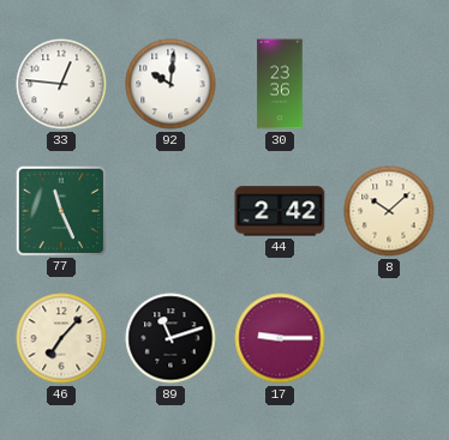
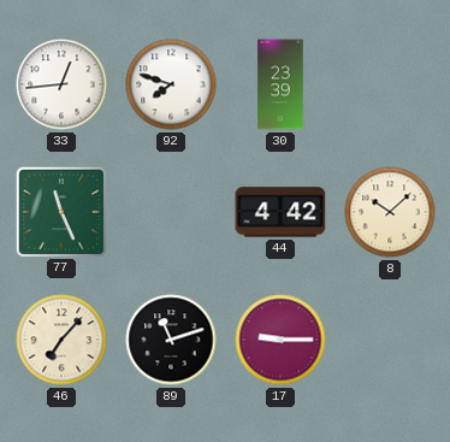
33: 12:46 -> 12:44
92: 10:01 -> 7:48
30: 23:36 -> 23:39
44: 2:42 -> 4:42
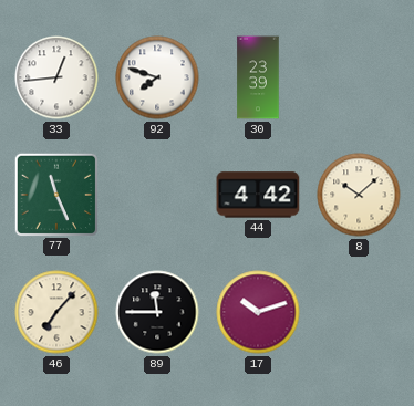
89: 11:12 -> 11:45
17: 9:15 -> 10:12
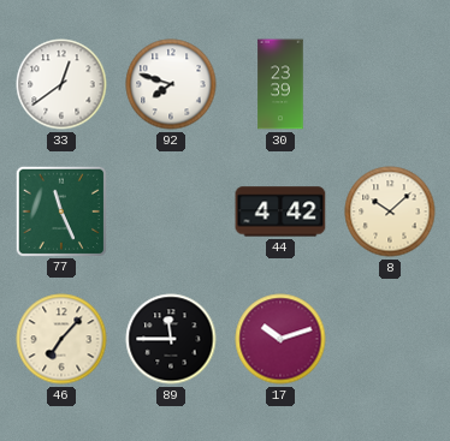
33: 12:44 -> 12:39
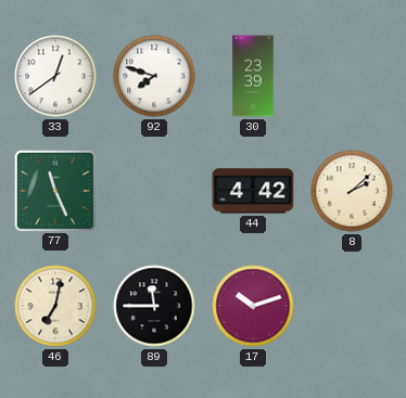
8: 10:08 -> 2:08
46: 7:07 -> 7:02
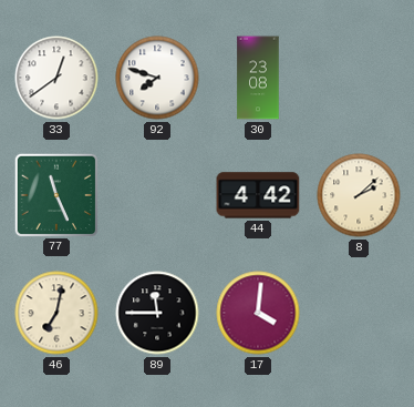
30: 23:39 -> 23:08
17: 10:12 -> 4:01
